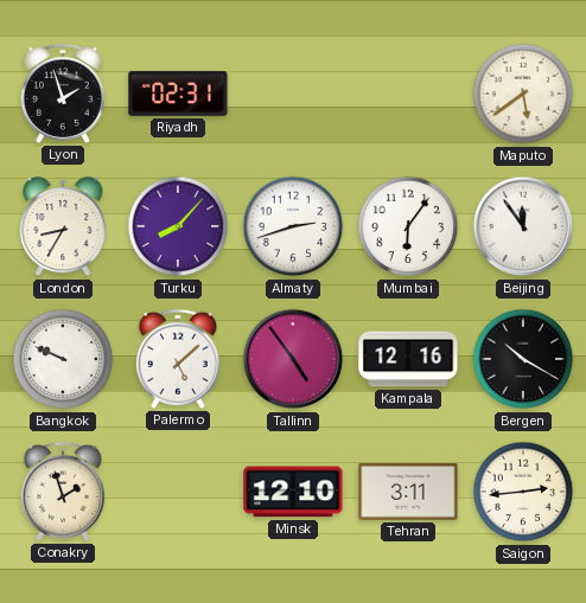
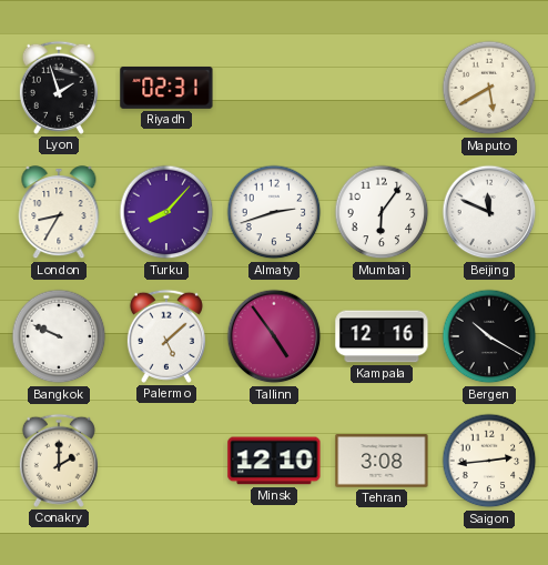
Maputo: 5:39 -> 5:40
Beijing: 11:54 -> 11:49
Conakry: 1:57 -> 2:00
Tehran: 3:11 -> 3:08
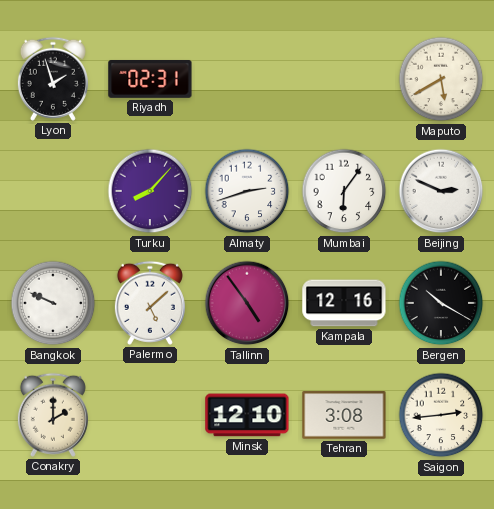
London: 8:35 -> none
Beijing: 11:49 -> 2:49
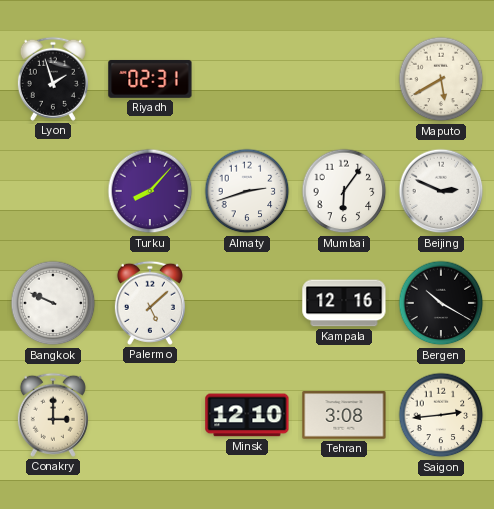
Tallinn: 4:54 -> none
Conakry: 2:00 -> 3:00
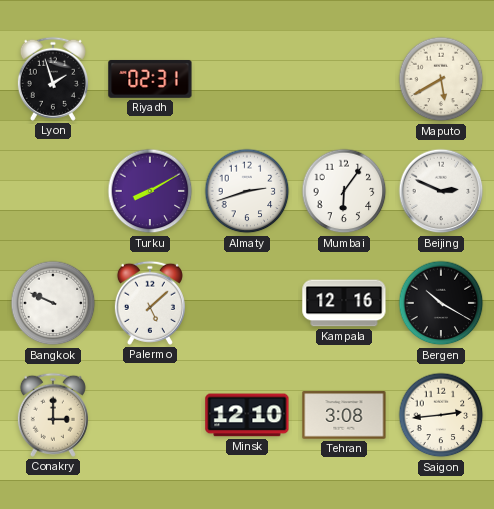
Turku: 8:07 -> 8:10
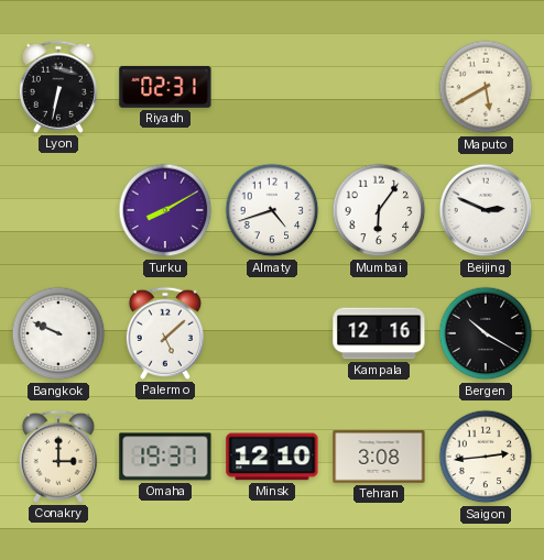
Lyon: 1:57 -> 6:32
Almaty: 2:42 -> 4:42
Omaha: none -> 19:37
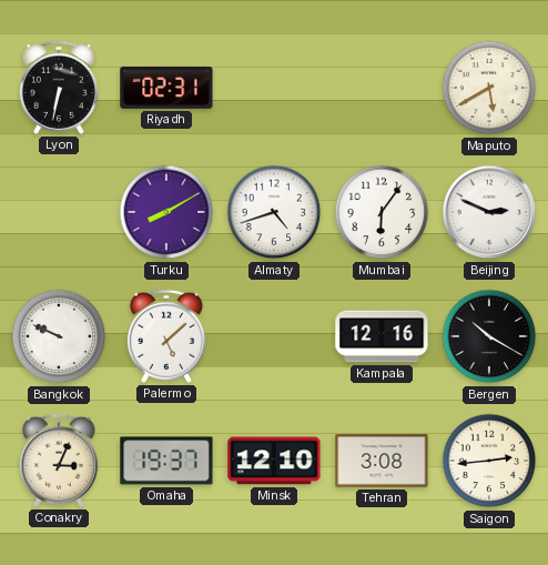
Conakry: 3:00 -> 3:04
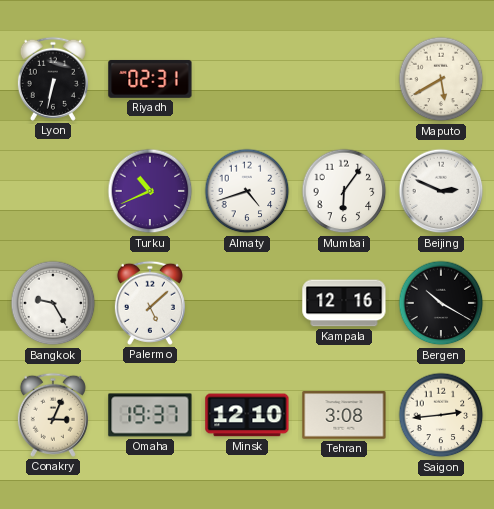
Turku: 8:10 -> 10:41
Bangkok: 9:49 -> 9:25
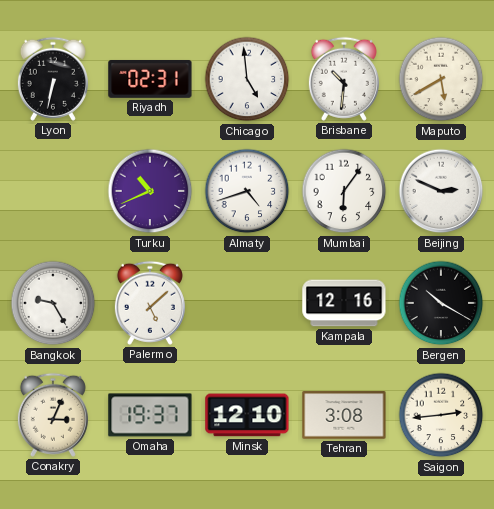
Chicago: none -> 4:59
Brisbane: none -> 10:31
